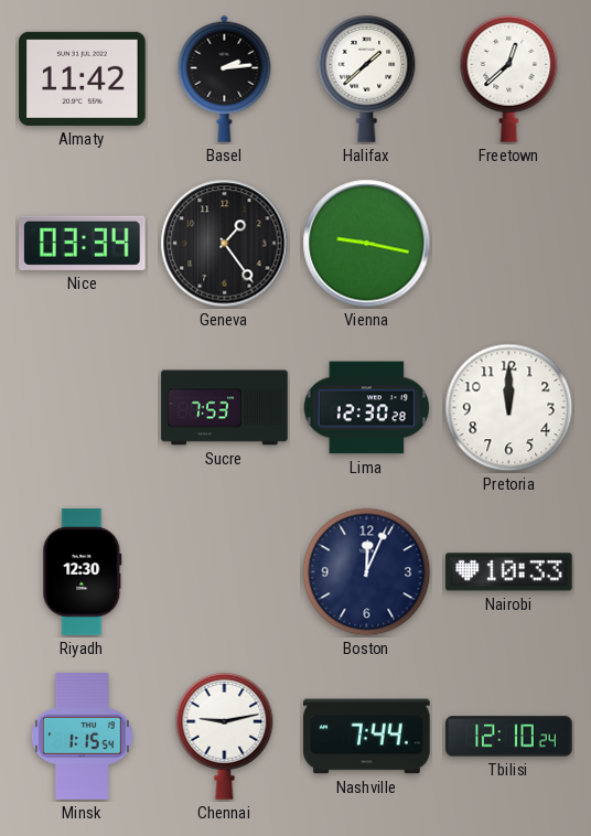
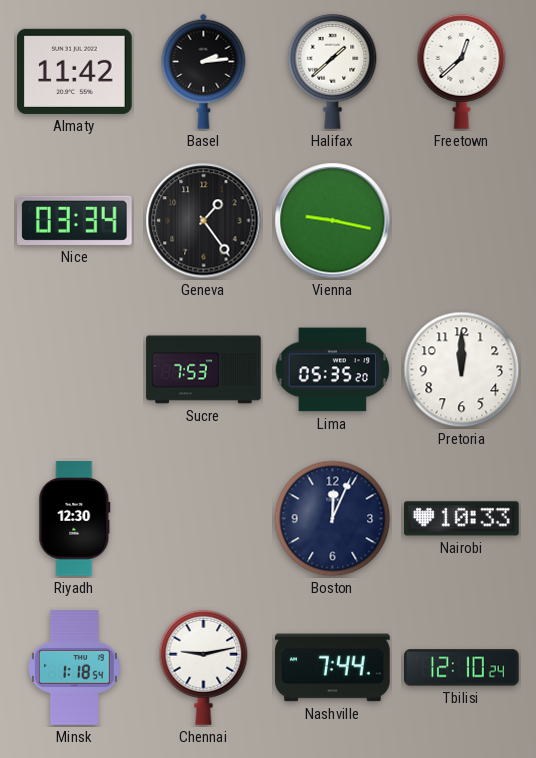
Lima: 12:30 -> 05:35
Minsk: 1:15 -> 1:18
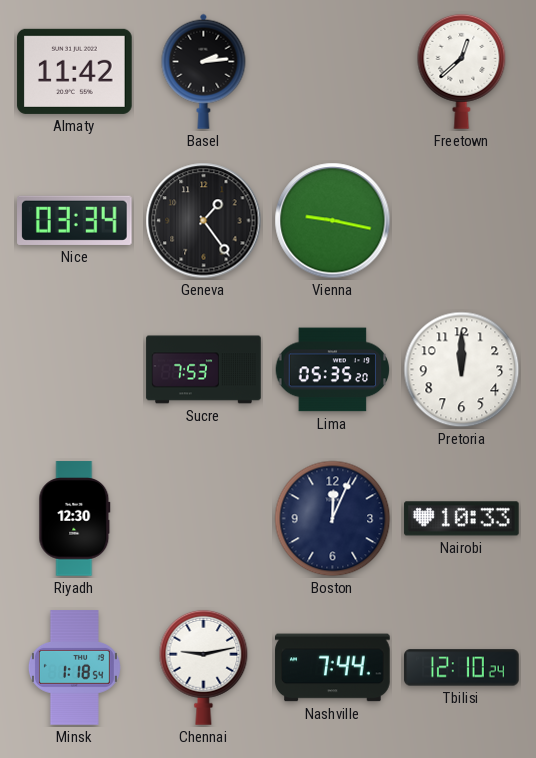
Halifax: 1:38 -> none
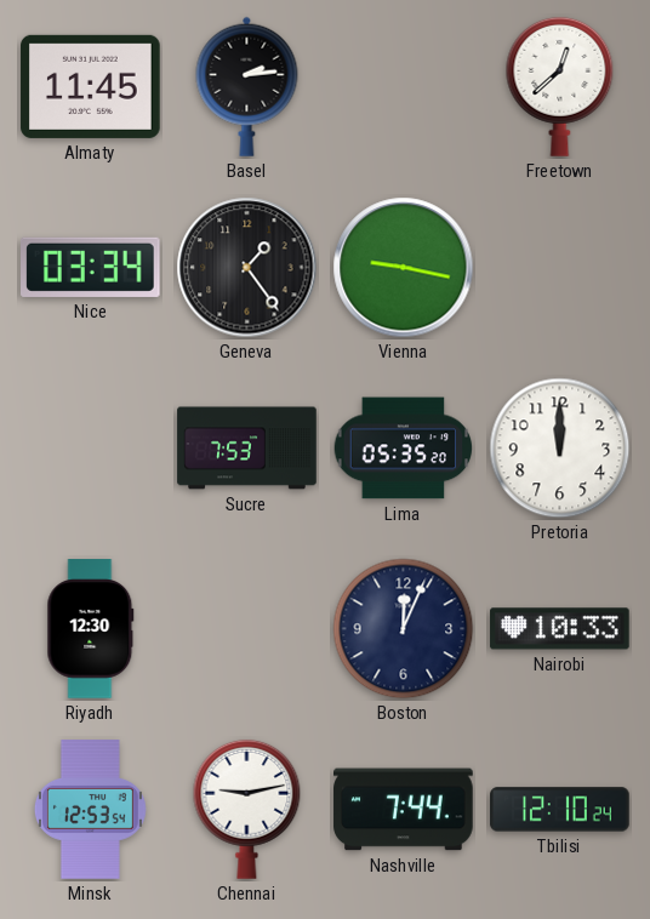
Almaty: 11:42 -> 11:45
Minsk: 1:18 -> 12:53
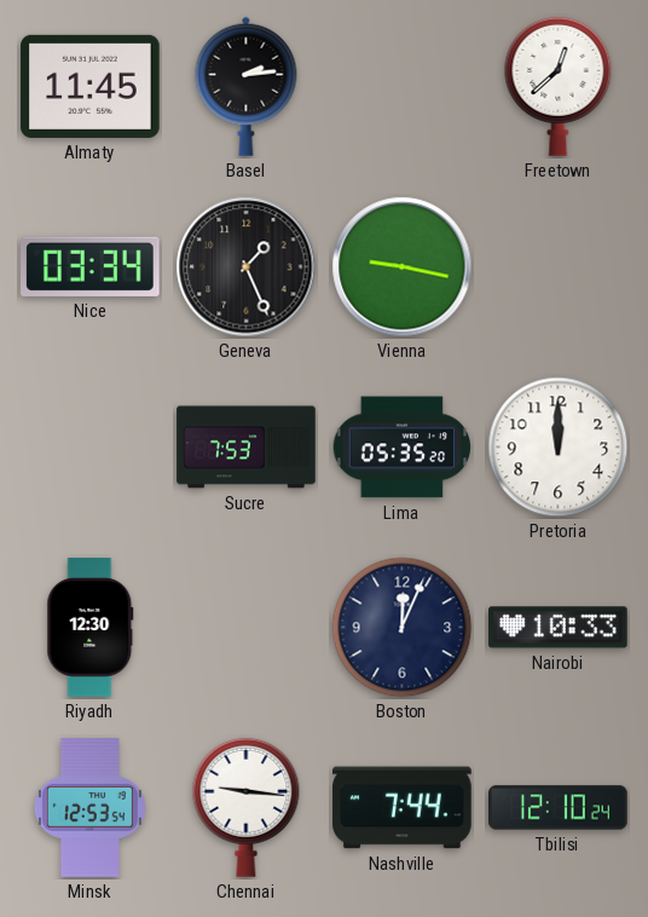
Geneva: 1:24 -> 1:26
Chennai: 9:13 -> 9:16
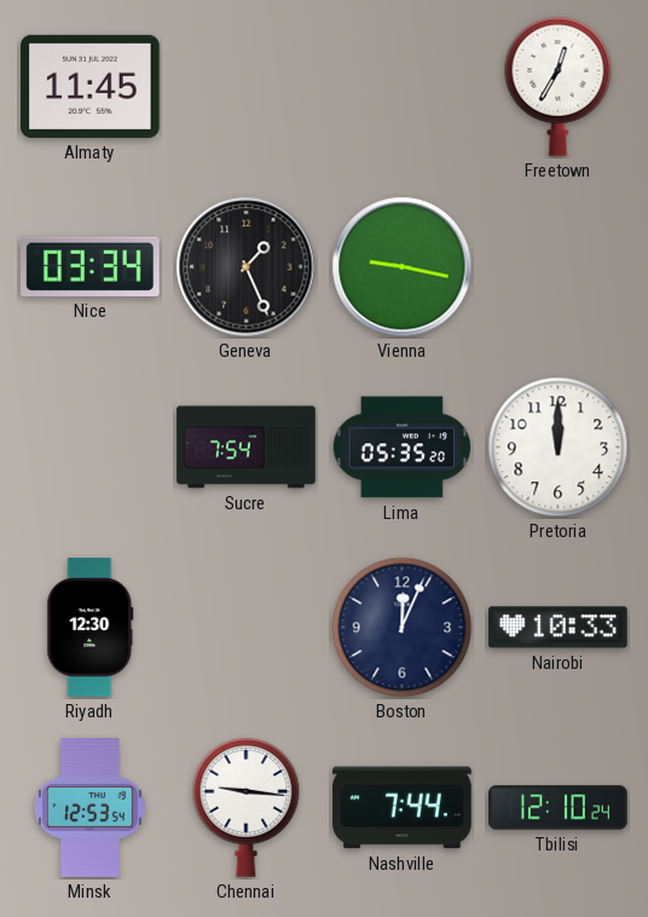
Basel: 2:14 -> none
Freetown: 12:38 -> 12:35
Sucre: 7:53 -> 7:54
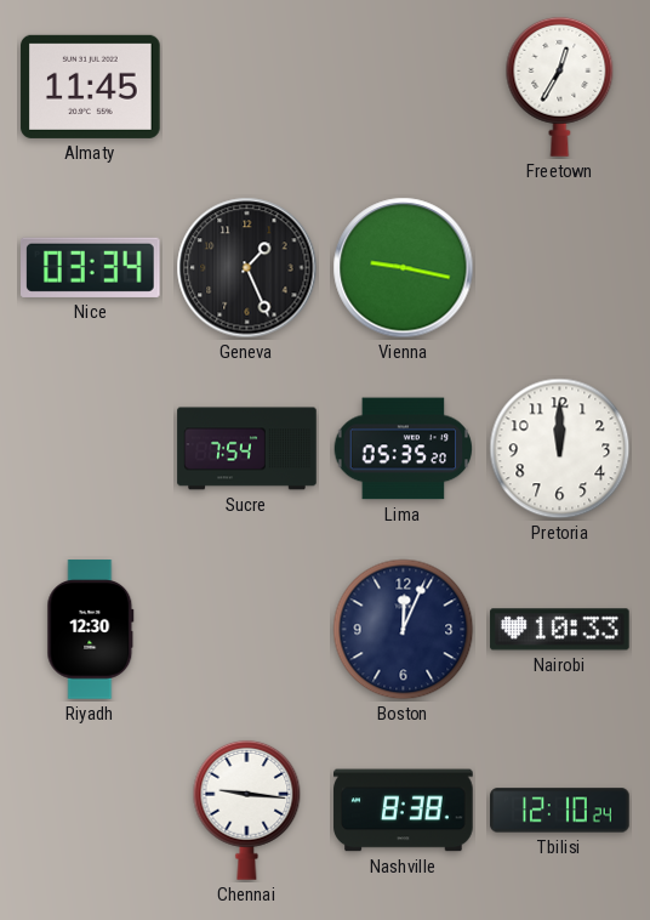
Minsk: 12:53 -> none
Nashville: 7:44 -> 8:38
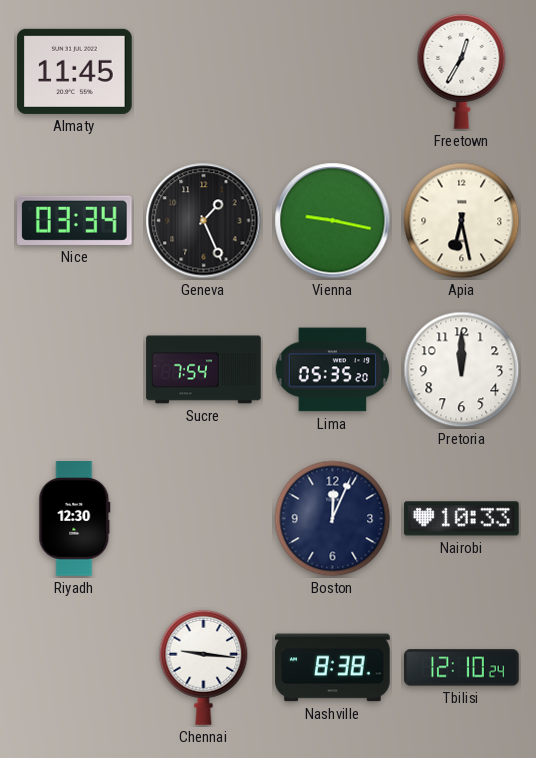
Apia: none -> 6:28
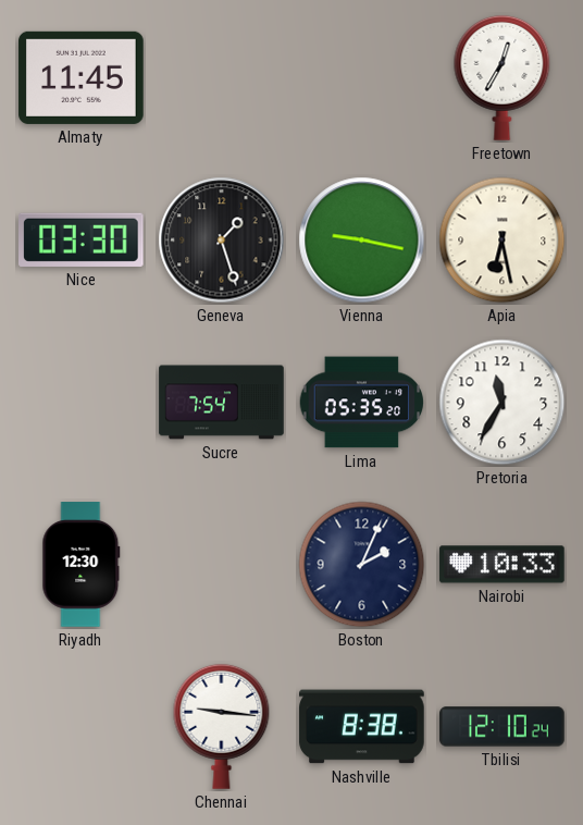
Nice: 03:34 -> 03:30
Geneva: 1:26 -> 1:27
Pretoria: 12:00 -> 11:35
Boston: 12:04 -> 2:04
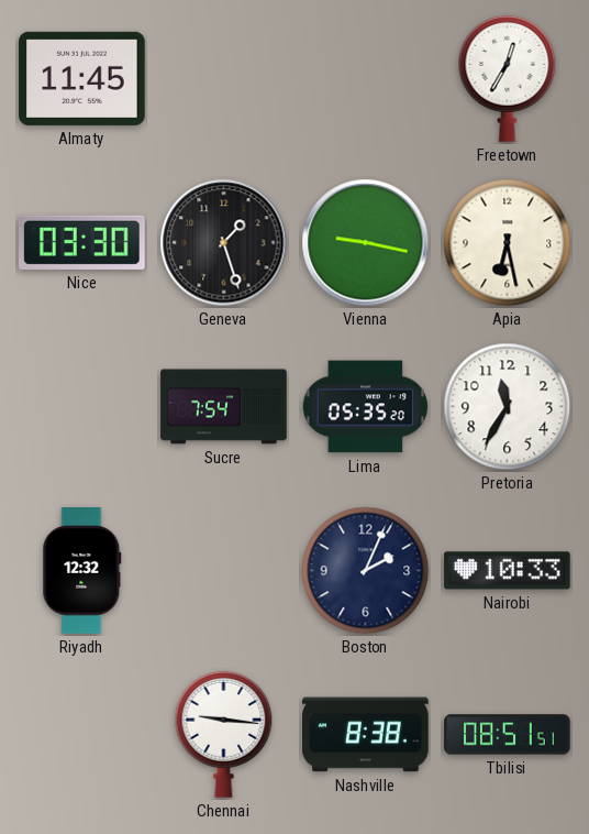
Riyadh: 12:30 -> 12:32
Tbilisi: 12:10 -> 08:51
